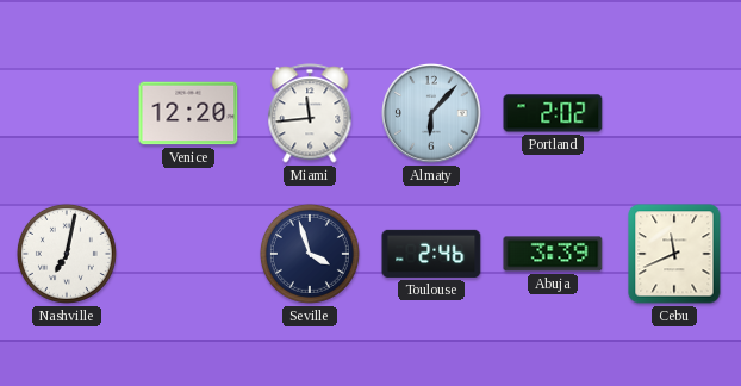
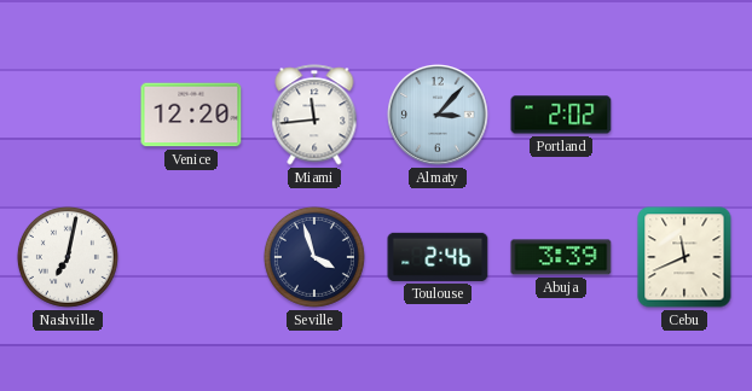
Almaty: 6:07 -> 3:07
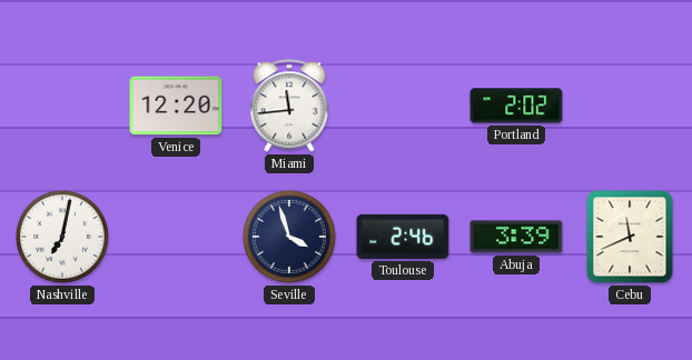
Almaty: 3:07 -> none
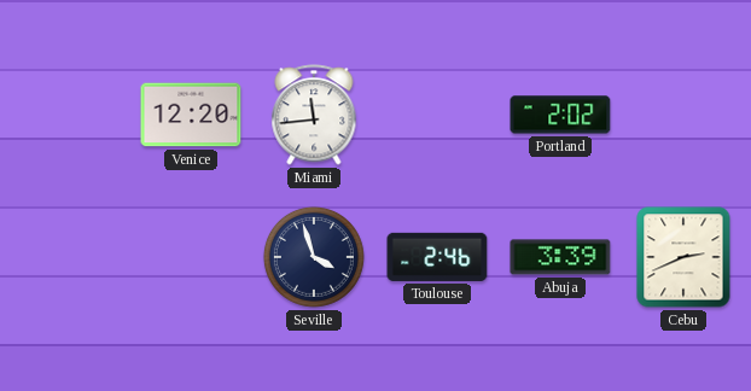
Nashville: 7:02 -> none
Cebu: 11:41 -> 2:41
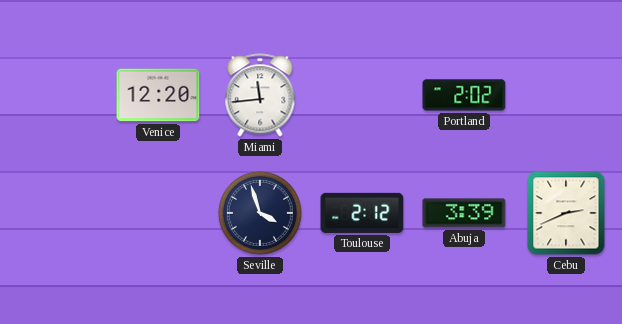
Toulouse: 2:46 -> 2:12
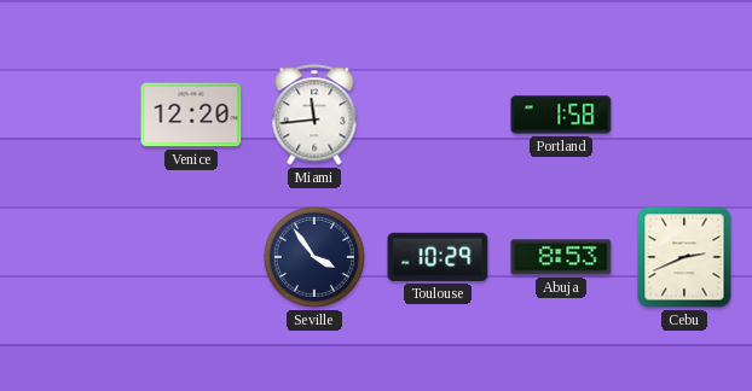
Portland: 2:02 -> 1:58
Seville: 3:57 -> 3:54
Toulouse: 2:12 -> 10:29
Abuja: 3:39 -> 8:53
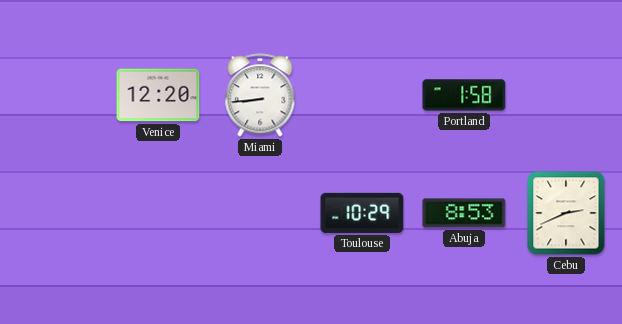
Miami: 11:44 -> 8:44
Seville: 3:54 -> none
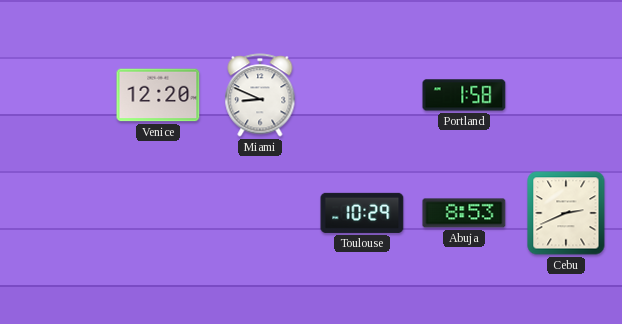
Miami: 8:44 -> 8:49
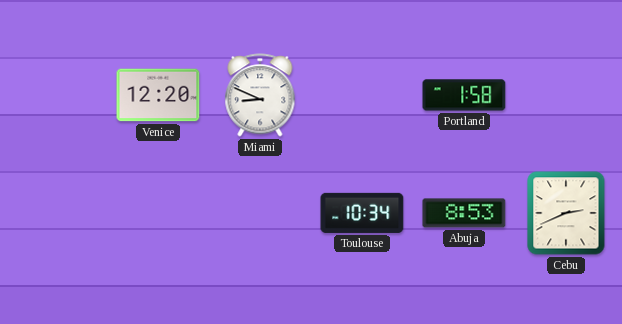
Toulouse: 10:29 -> 10:34
